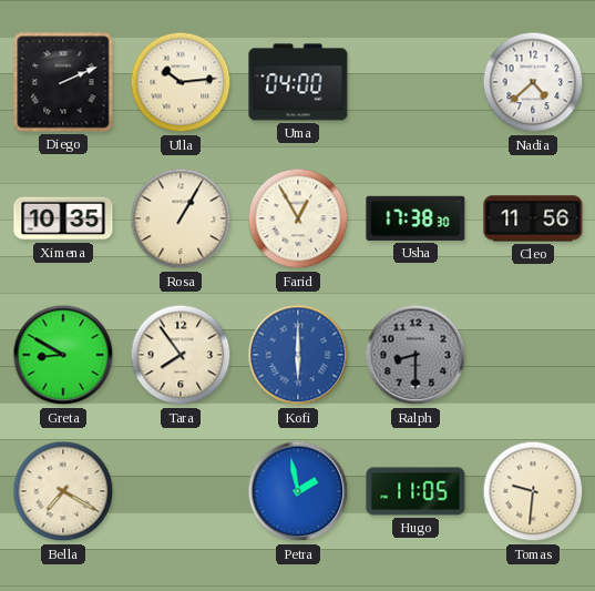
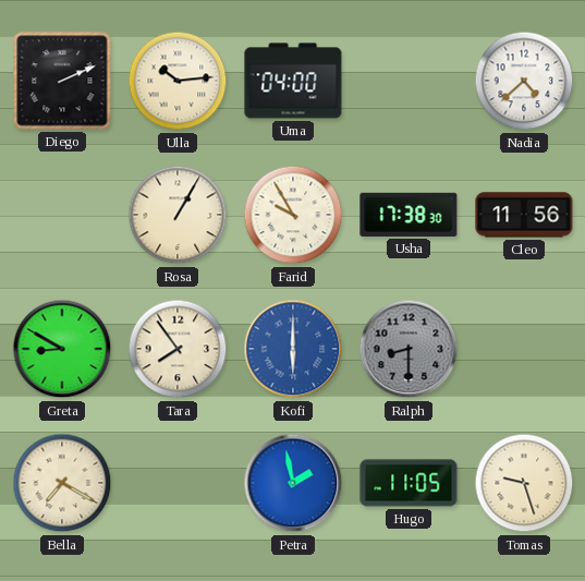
Ximena: 10:35 -> none
Farid: 12:55 -> 9:55
Tomas: 9:31 -> 9:27
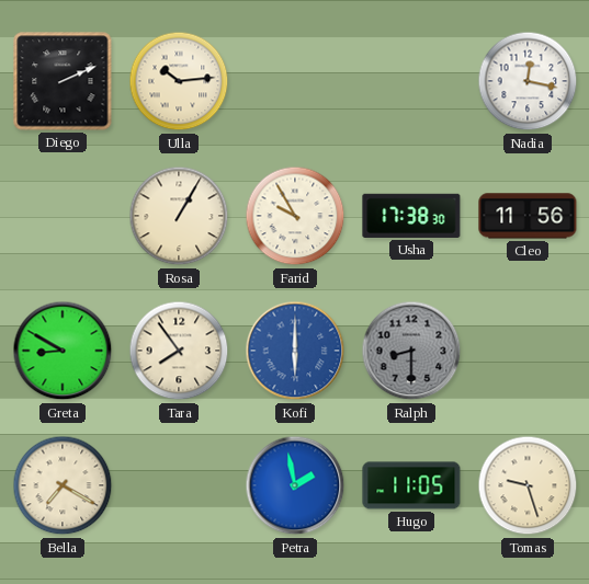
Uma: 04:00 -> none
Nadia: 4:38 -> 12:17
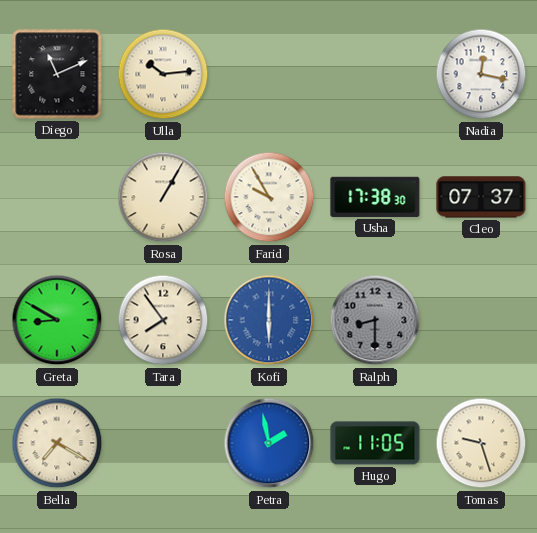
Diego: 2:11 -> 11:11
Cleo: 11:56 -> 07:37
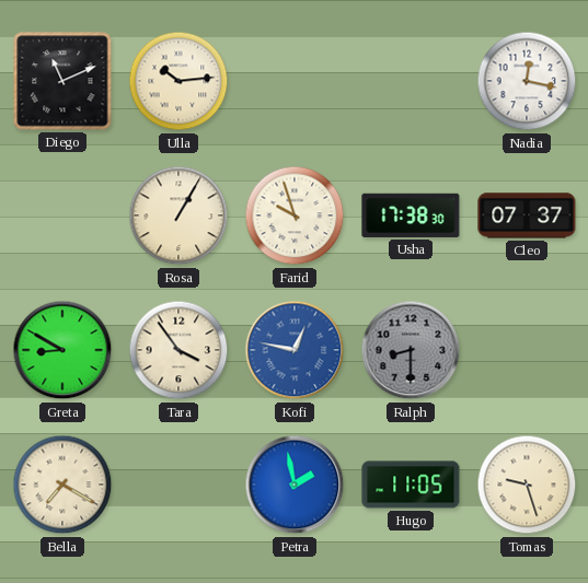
Farid: 9:55 -> 9:57
Tara: 7:54 -> 3:54
Kofi: 6:00 -> 12:47
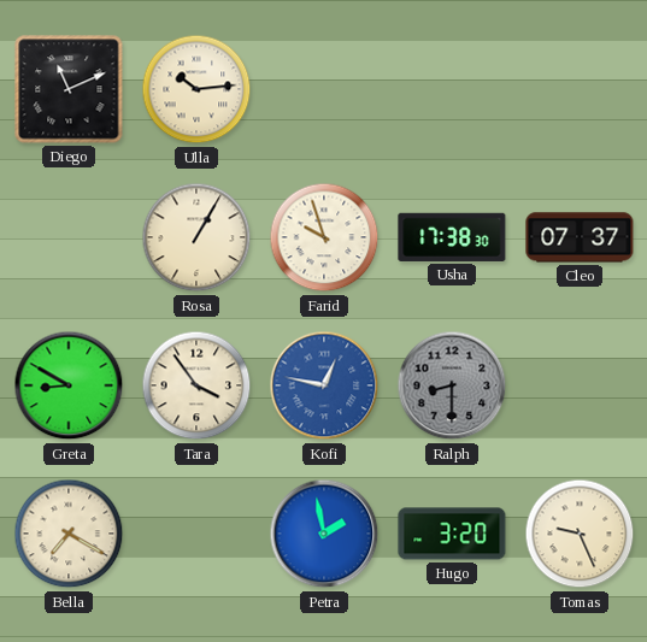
Nadia: 12:17 -> none
Hugo: 11:05 -> 3:20
Tomas: 9:27 -> 9:26
